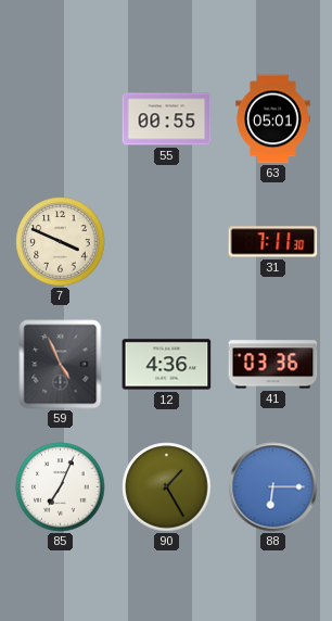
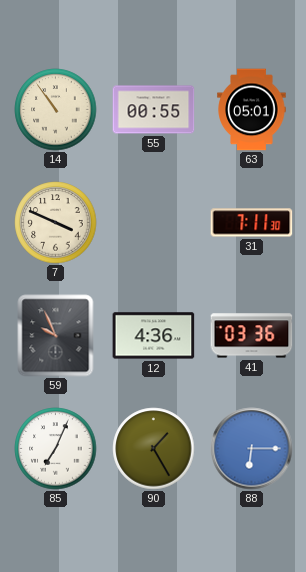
14: none -> 10:54
59: 4:56 -> 9:56
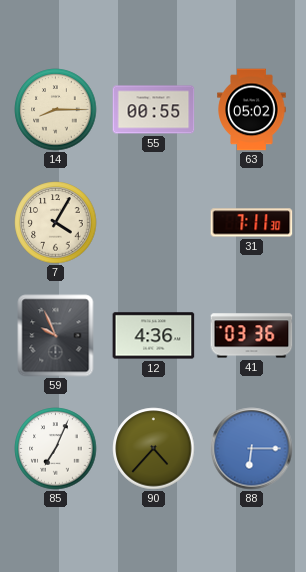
14: 10:54 -> 8:15
63: 05:01 -> 05:02
7: 3:49 -> 4:05
90: 1:25 -> 4:37
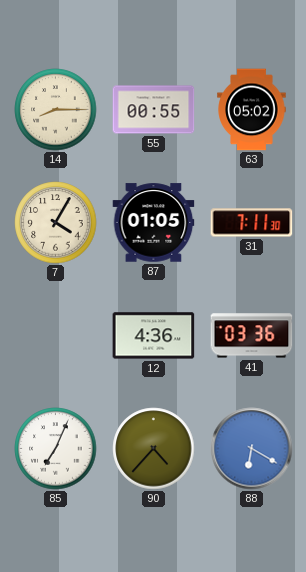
87: none -> 01:05
59: 9:56 -> none
88: 6:15 -> 6:20
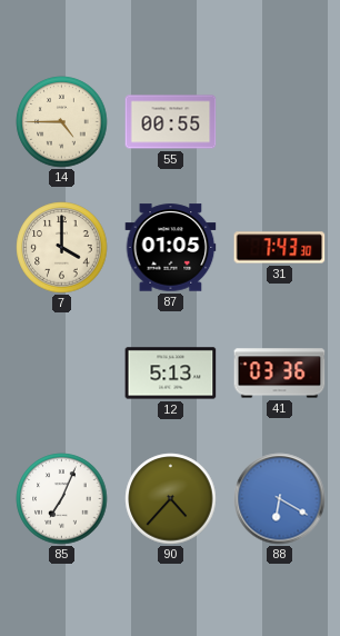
14: 8:15 -> 4:45
63: 05:02 -> none
7: 4:05 -> 4:00
31: 7:11 -> 7:43
12: 4:36 -> 5:13
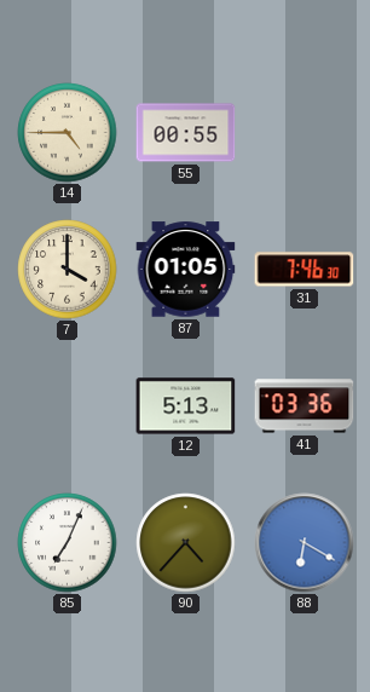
31: 7:43 -> 7:46
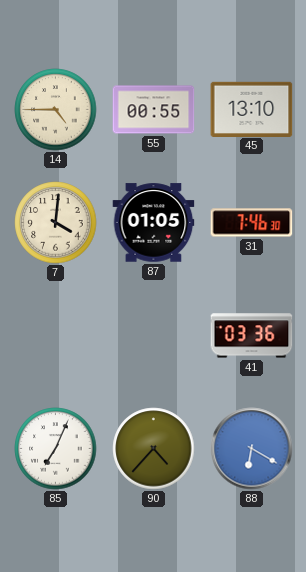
45: none -> 13:10
7: 4:00 -> 4:01
12: 5:13 -> none
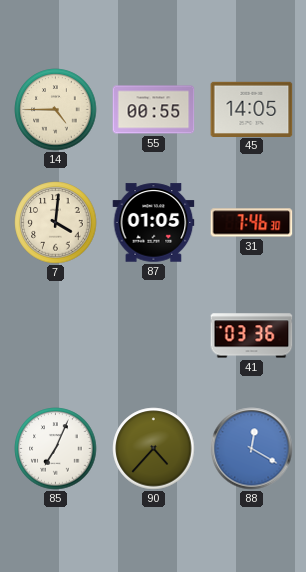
45: 13:10 -> 14:05
88: 6:20 -> 12:20
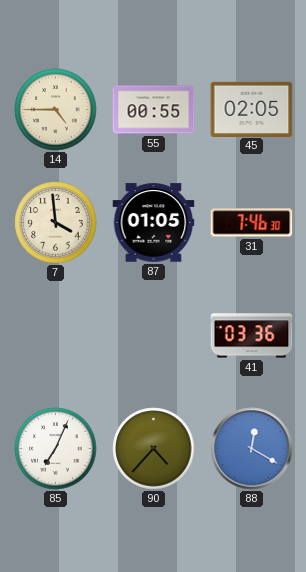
45: 14:05 -> 02:05
7: 4:01 -> 3:59
